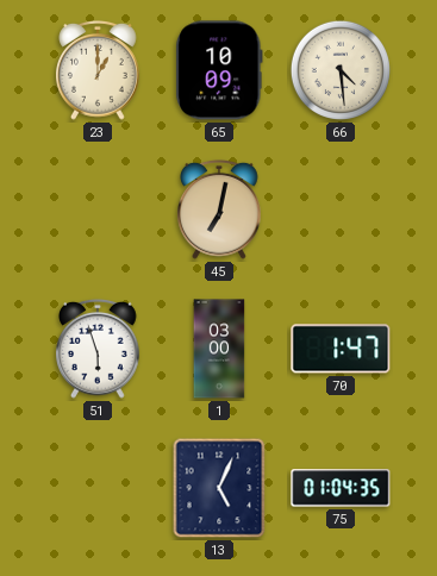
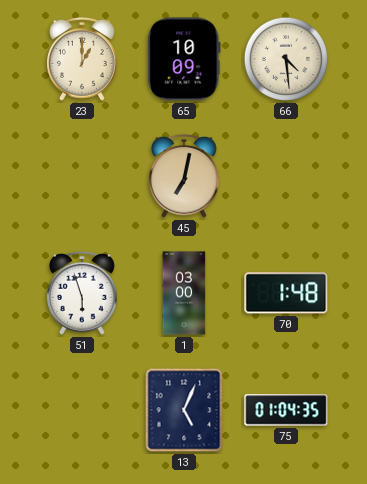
70: 1:47 -> 1:48
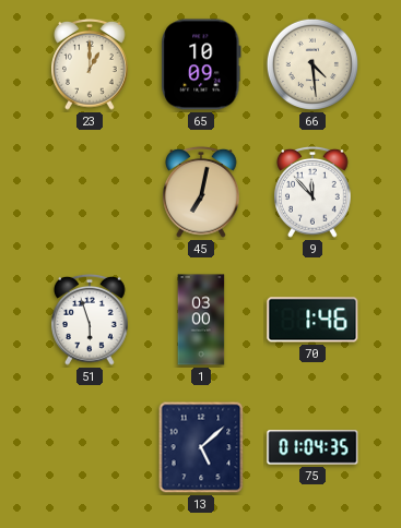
9: none -> 11:53
70: 1:48 -> 1:46
13: 5:04 -> 5:08
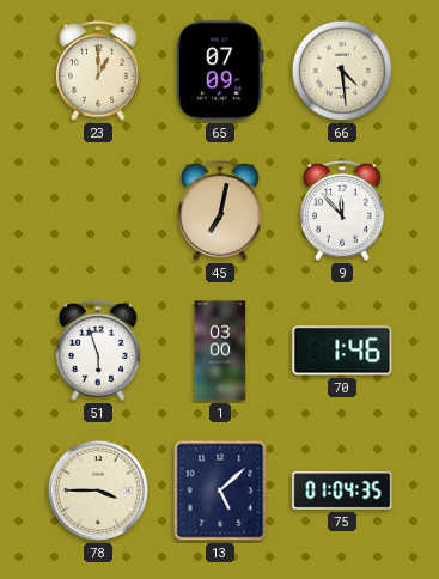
65: 10:09 -> 07:09
78: none -> 3:45
